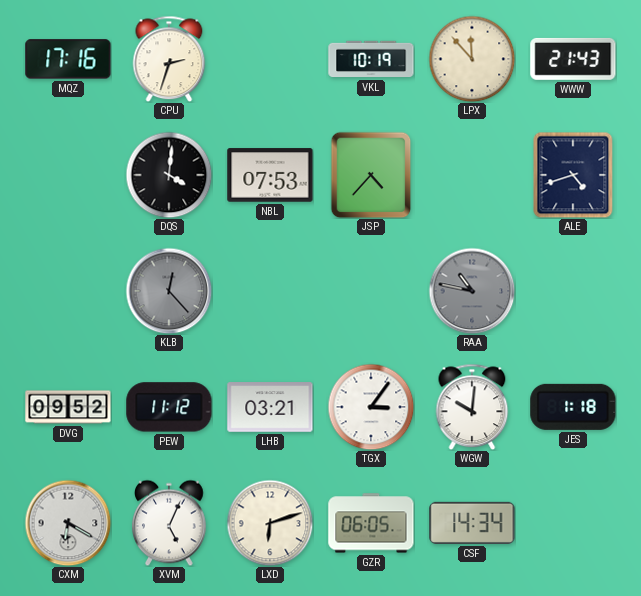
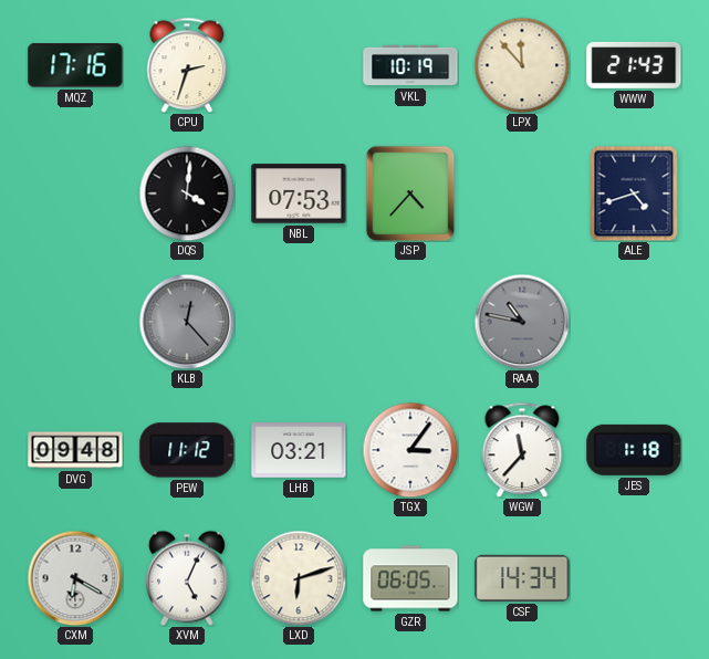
DVG: 09:52 -> 09:48
WGW: 10:01 -> 11:37
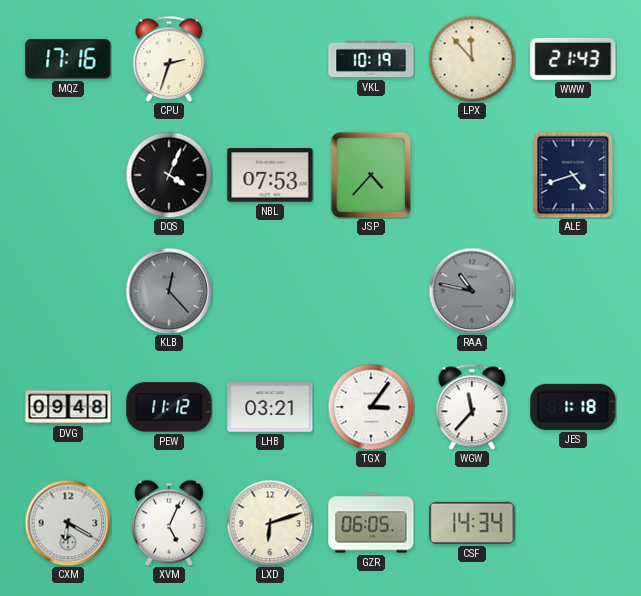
DQS: 4:01 -> 4:04
